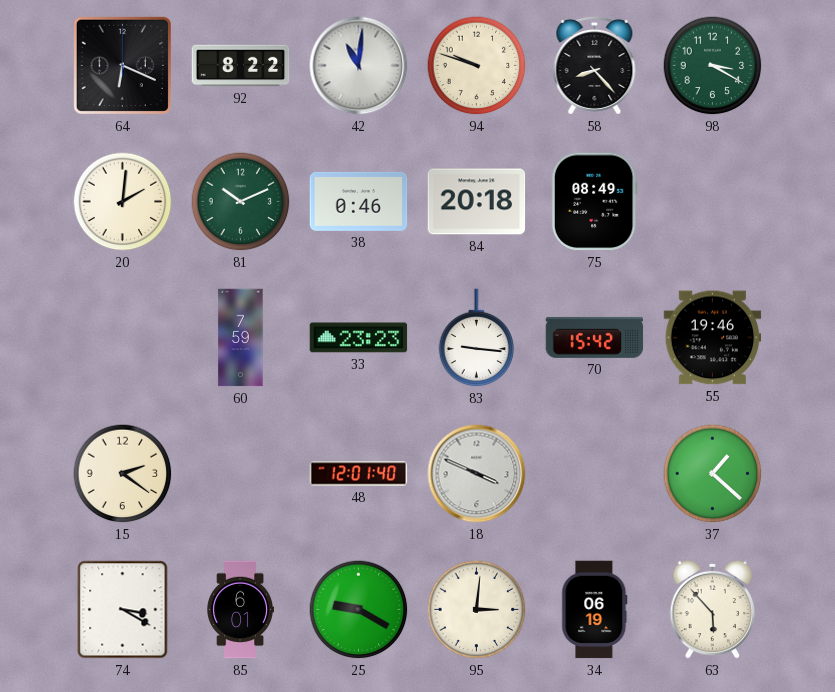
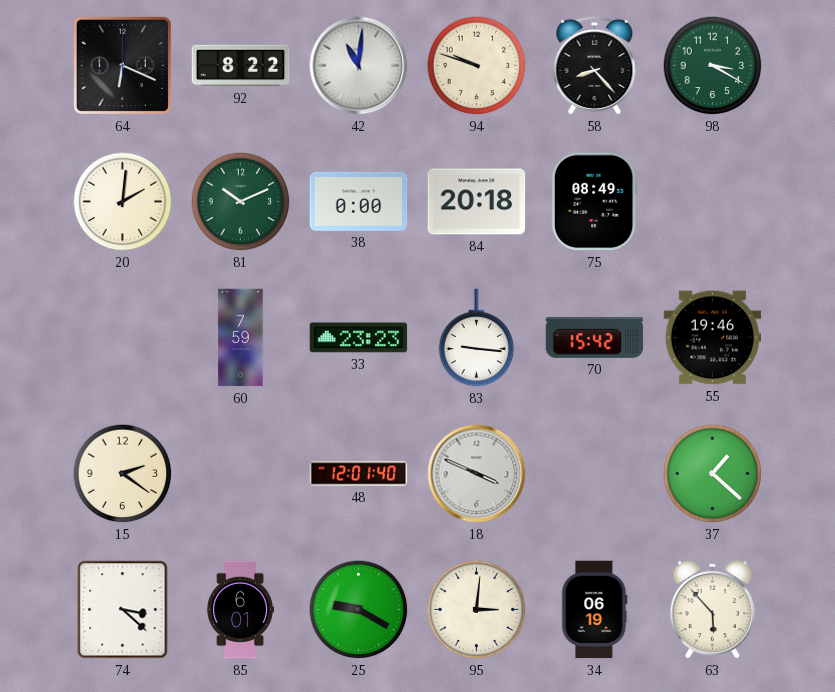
38: 0:46 -> 0:00
74: 3:20 -> 3:22
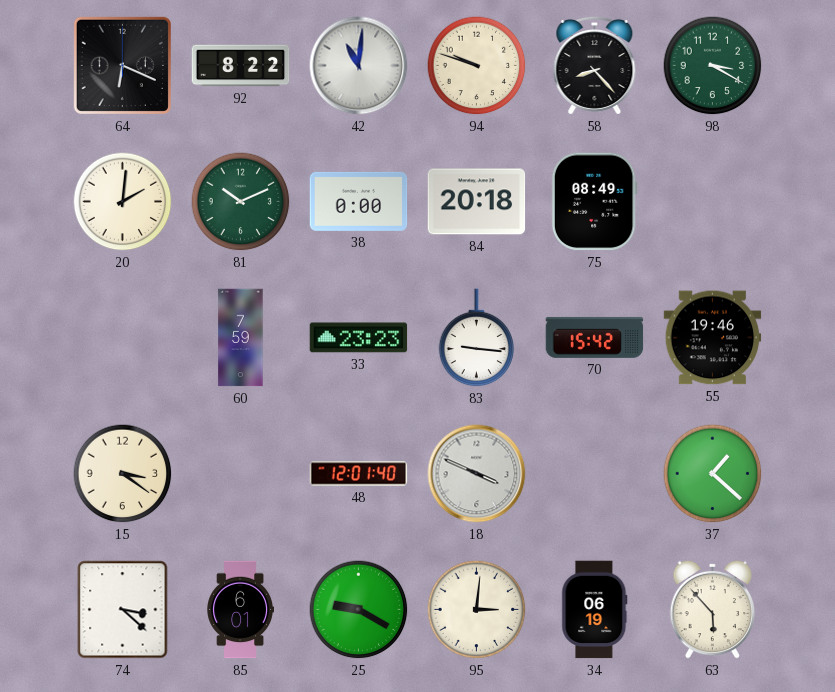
15: 2:21 -> 3:21
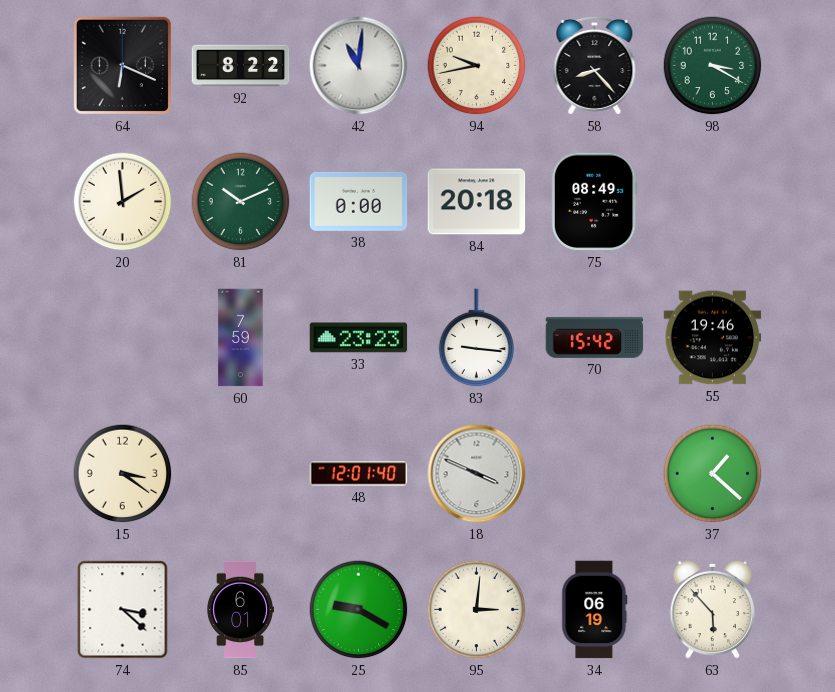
94: 9:48 -> 9:43
20: 2:01 -> 1:59
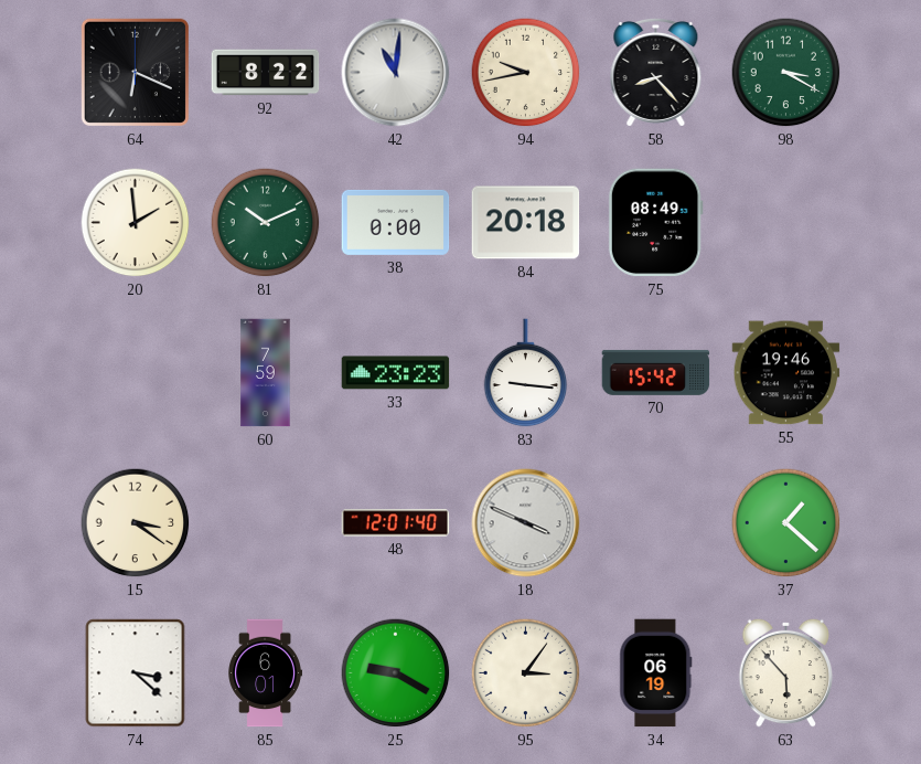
95: 3:01 -> 3:06
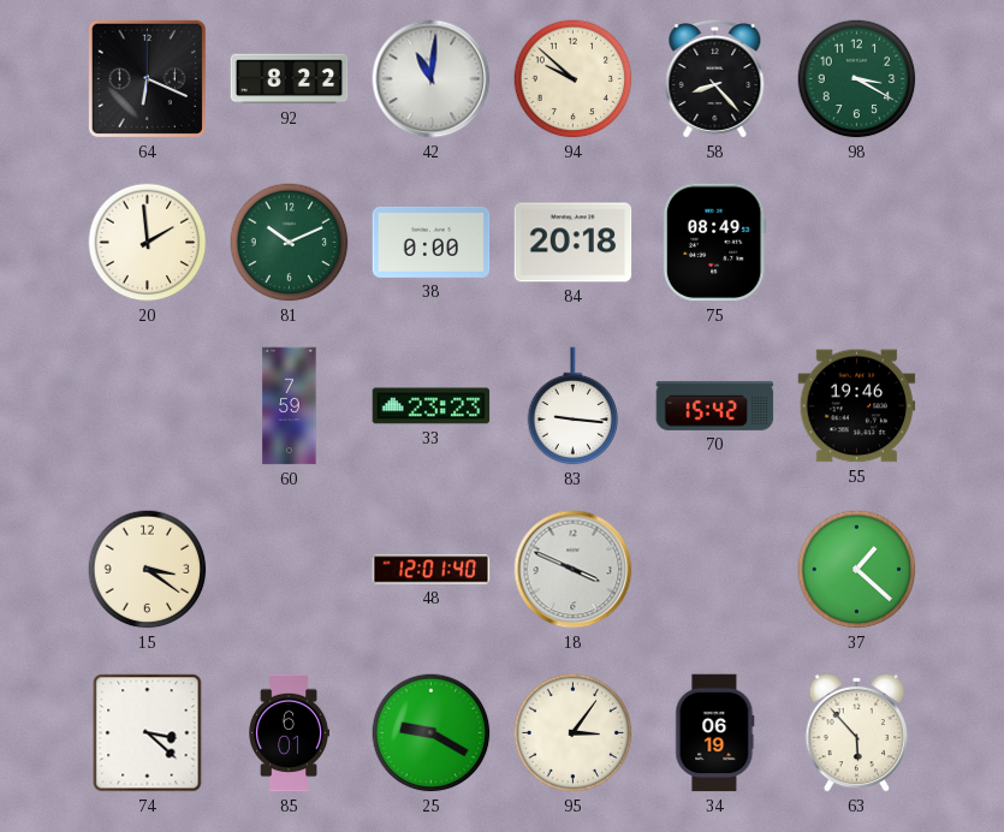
94: 9:43 -> 9:52
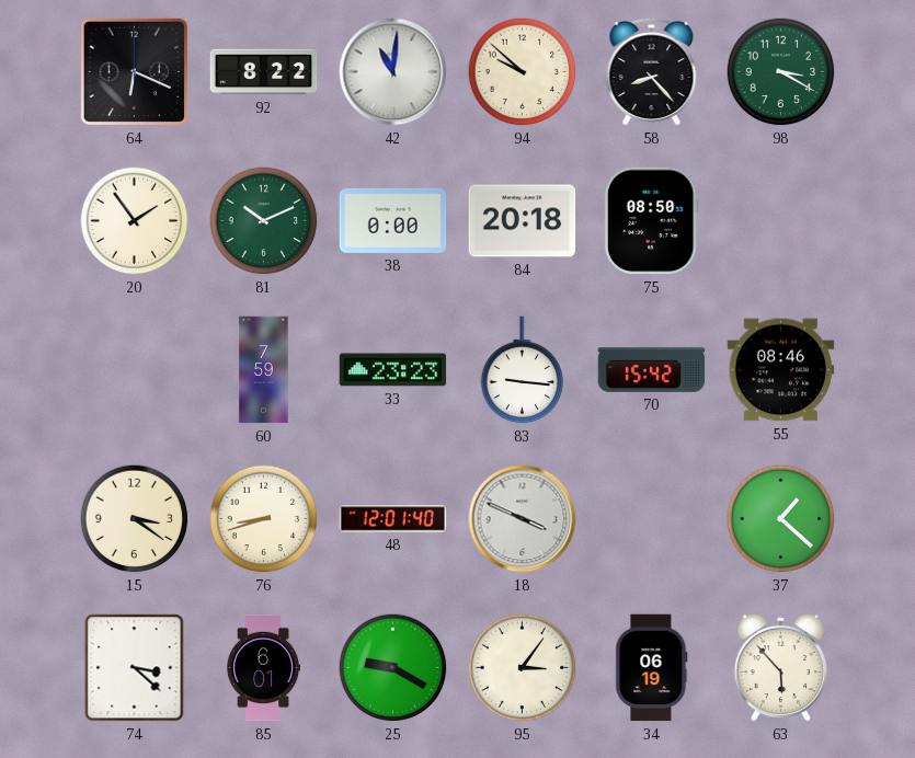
20: 1:59 -> 1:54
75: 08:49 -> 08:50
55: 19:46 -> 08:46
76: none -> 8:42
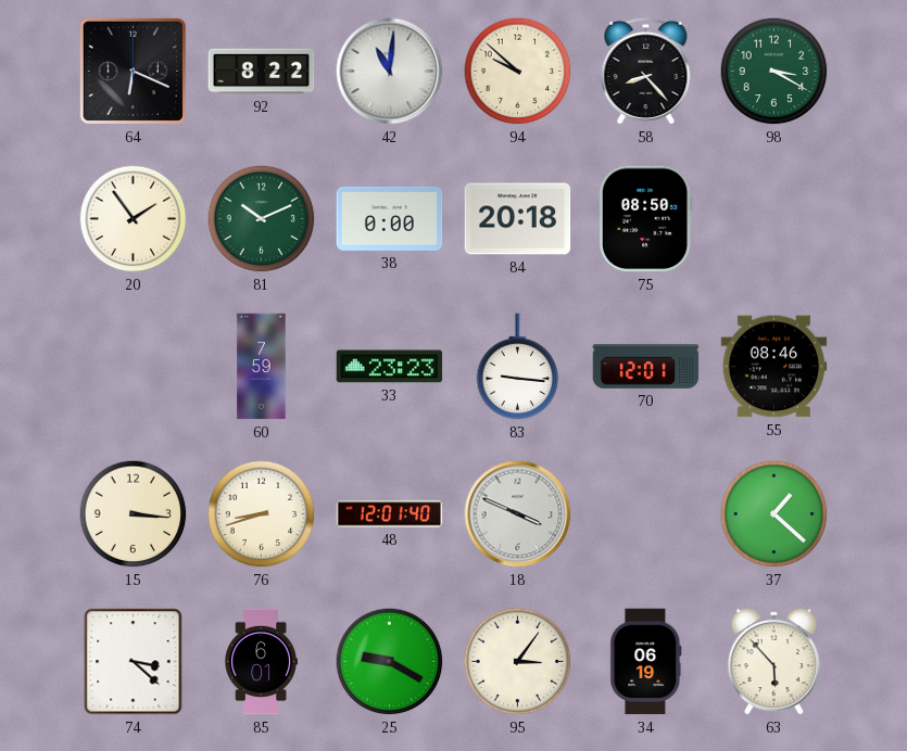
70: 15:42 -> 12:01
15: 3:21 -> 3:16
